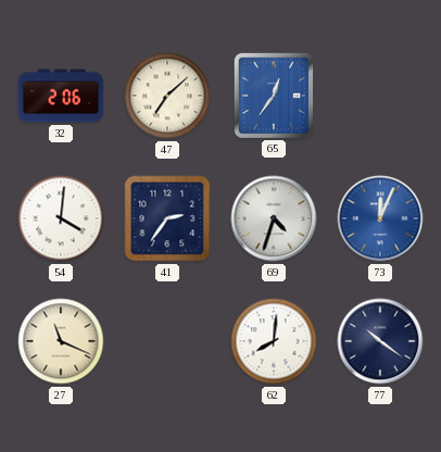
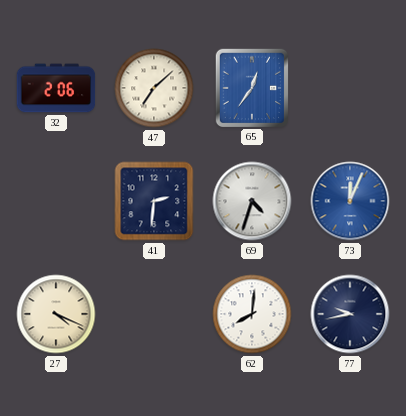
54: 4:01 -> none
41: 2:36 -> 2:31
27: 11:19 -> 4:19
77: 10:21 -> 9:43
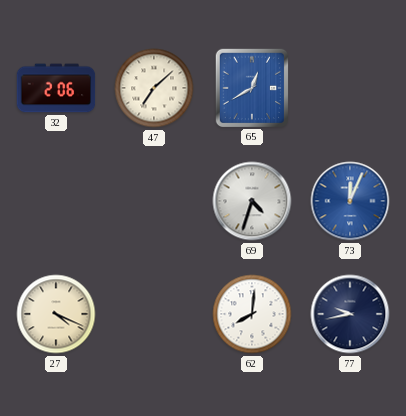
65: 12:36 -> 12:40
41: 2:31 -> none
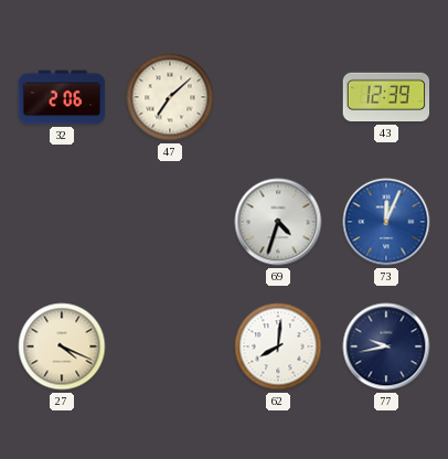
65: 12:40 -> none
43: none -> 12:39
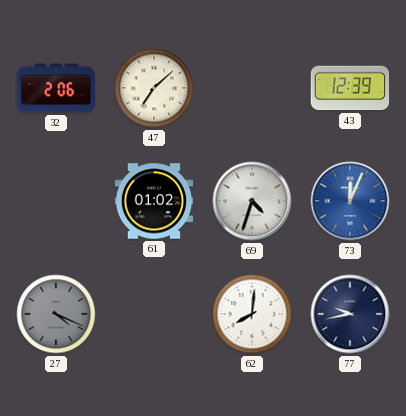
61: none -> 01:02
27 dial: cream -> grey
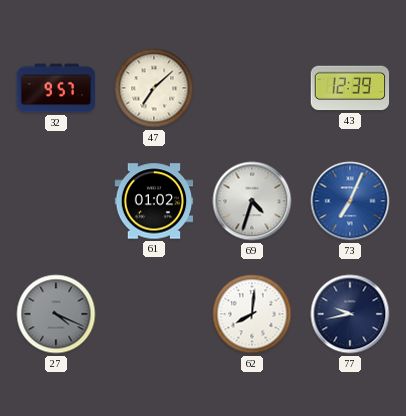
32: 2:06 -> 9:57
73: 12:04 -> 7:04
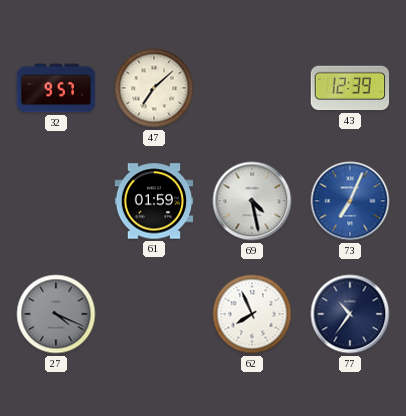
61: 01:02 -> 01:59
69: 4:33 -> 4:28
62: 8:01 -> 7:56
77: 9:43 -> 10:36
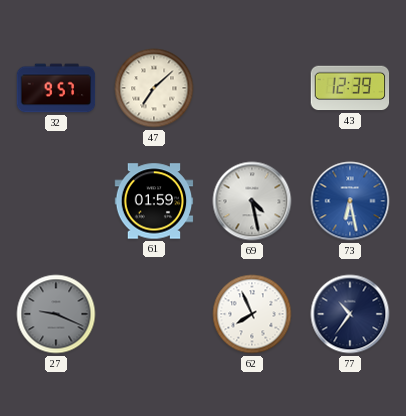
73: 7:04 -> 6:28
27: 4:19 -> 9:19
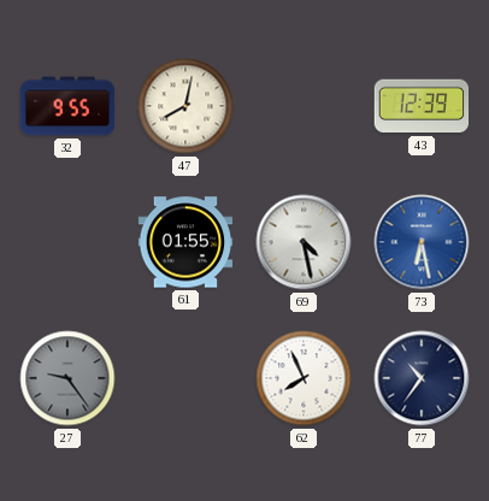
32: 9:57 -> 9:55
47: 7:08 -> 8:02
61: 01:59 -> 01:55
27: 9:19 -> 9:24
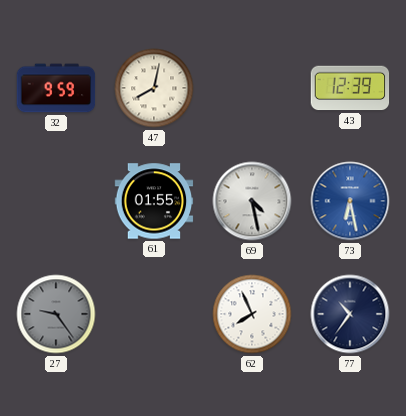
32: 9:55 -> 9:59
